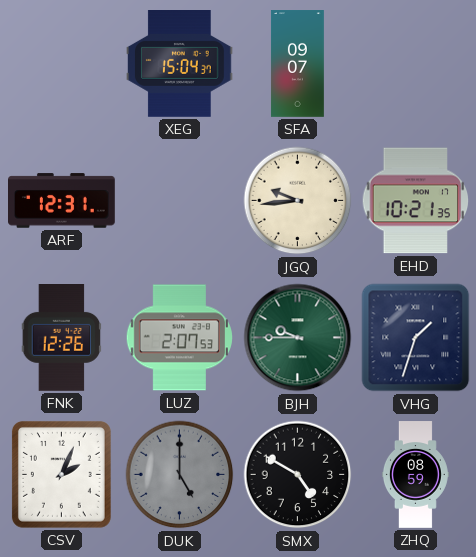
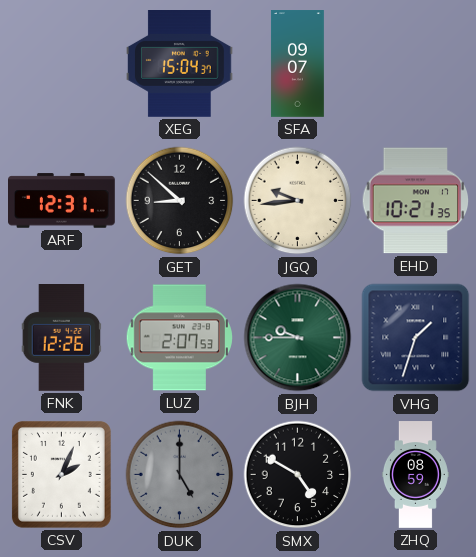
GET: none -> 8:52
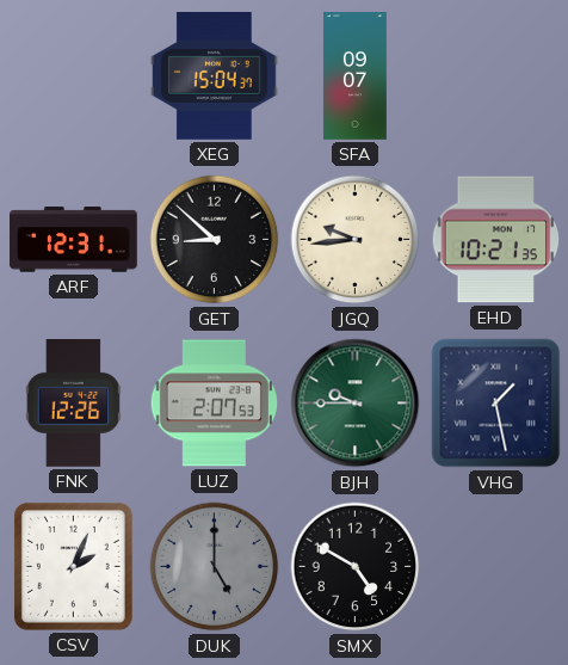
VHG: 1:33 -> 1:28
ZHQ: 08:59 -> none
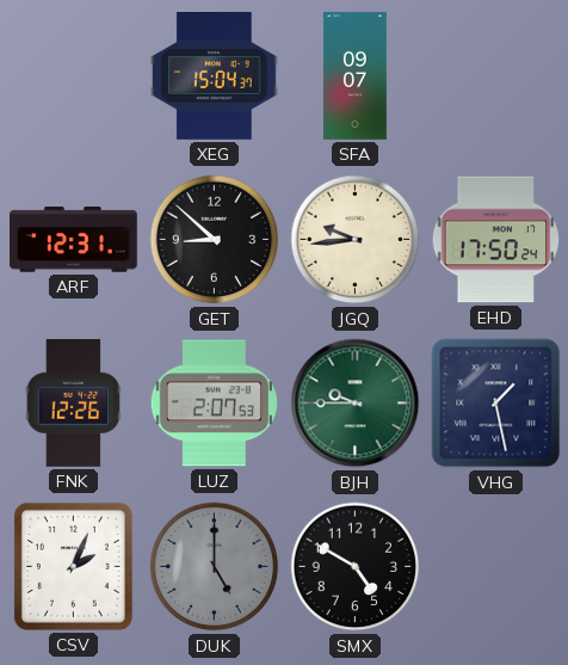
EHD: 10:21 -> 17:50
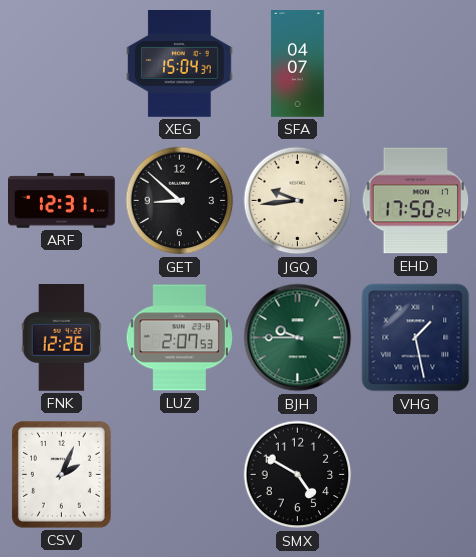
SFA: 09:07 -> 04:07
DUK: 5:00 -> none
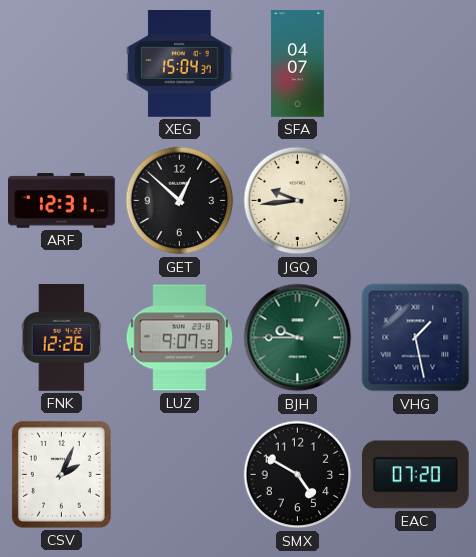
GET: 8:52 -> 12:52
EHD: 17:50 -> none
LUZ: 2:07 -> 9:07
EAC: none -> 07:20
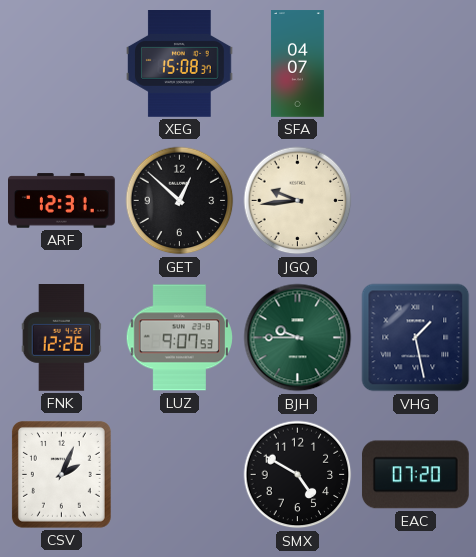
XEG: 15:04 -> 15:08
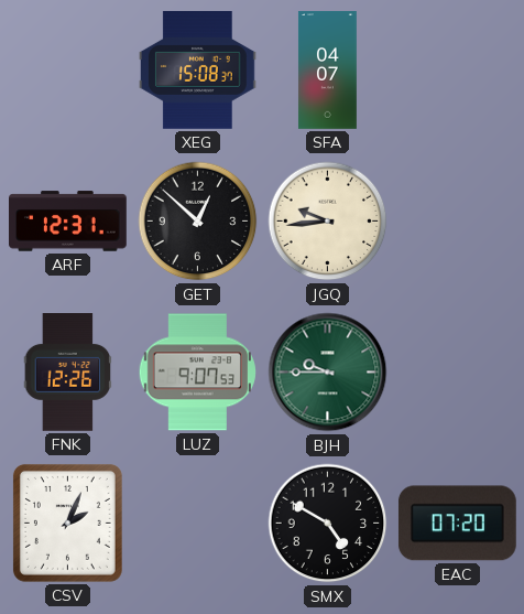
VHG: 1:28 -> none
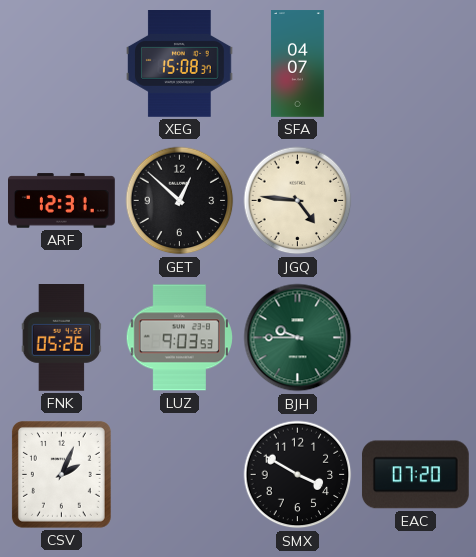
JGQ: 9:44 -> 4:46
FNK: 12:26 -> 05:26
LUZ: 9:07 -> 9:03
SMX: 4:50 -> 3:50
